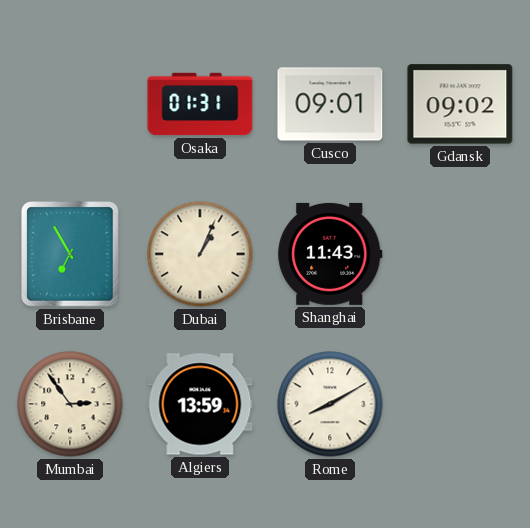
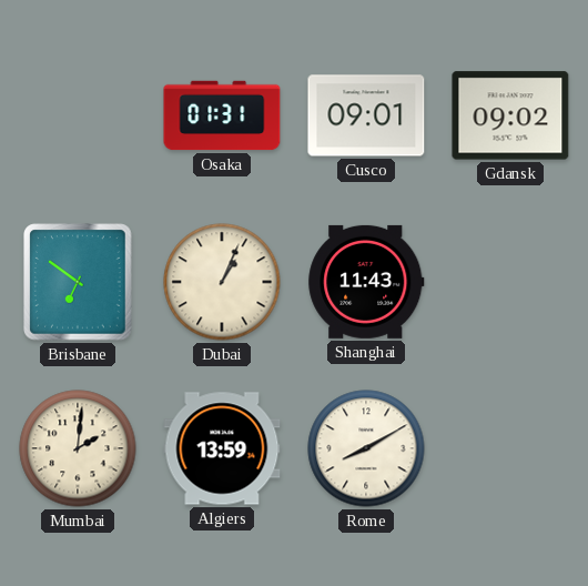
Brisbane: 6:55 -> 6:51
Mumbai: 2:54 -> 2:01
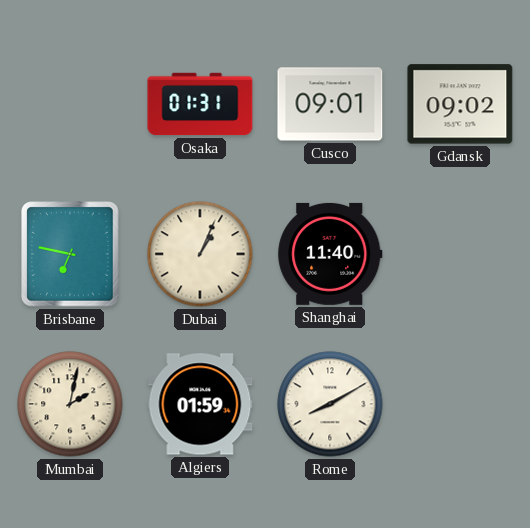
Brisbane: 6:51 -> 6:47
Shanghai: 11:43 -> 11:40
Mumbai: 2:01 -> 2:02
Algiers: 13:59 -> 01:59
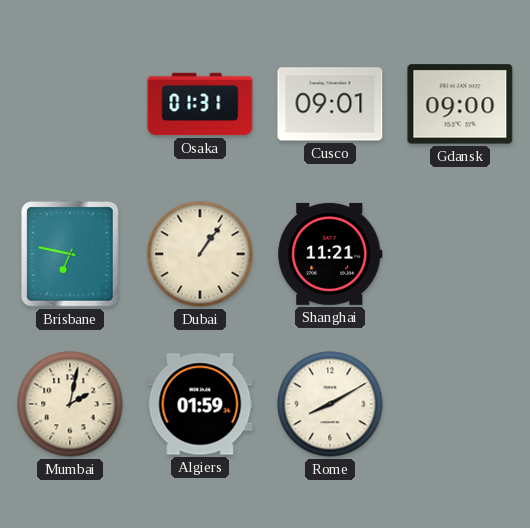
Gdansk: 09:02 -> 09:00
Dubai: 1:04 -> 1:06
Shanghai: 11:40 -> 11:21
